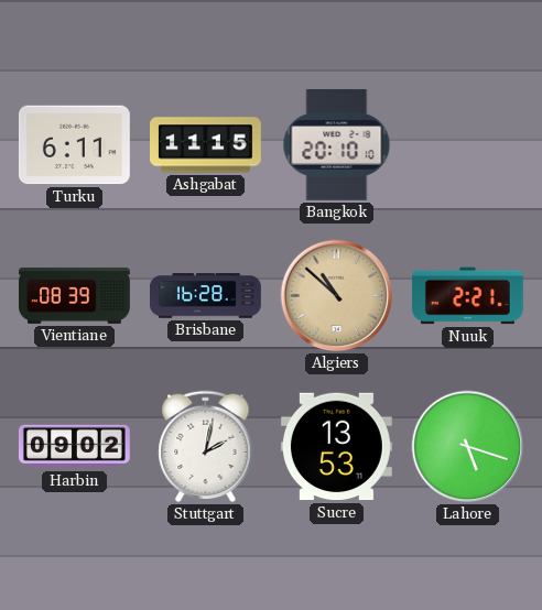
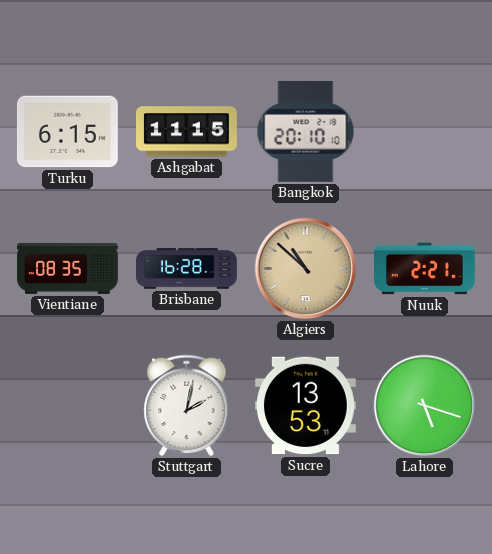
Turku: 6:11 -> 6:15
Vientiane: 08:39 -> 08:35
Harbin: 09:02 -> none
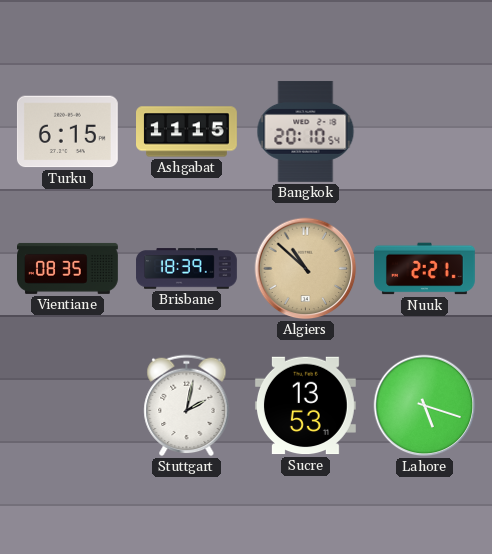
Bangkok: 20:10:10 -> 20:10:54
Brisbane: 16:28 -> 18:39
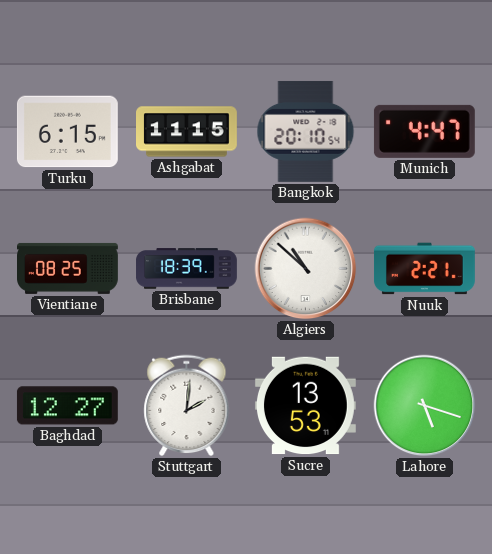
Munich: none -> 4:47
Vientiane: 08:35 -> 08:25
Algiers dial: champagne -> white
Baghdad: none -> 12:27
Stuttgart: 2:02 -> 2:01
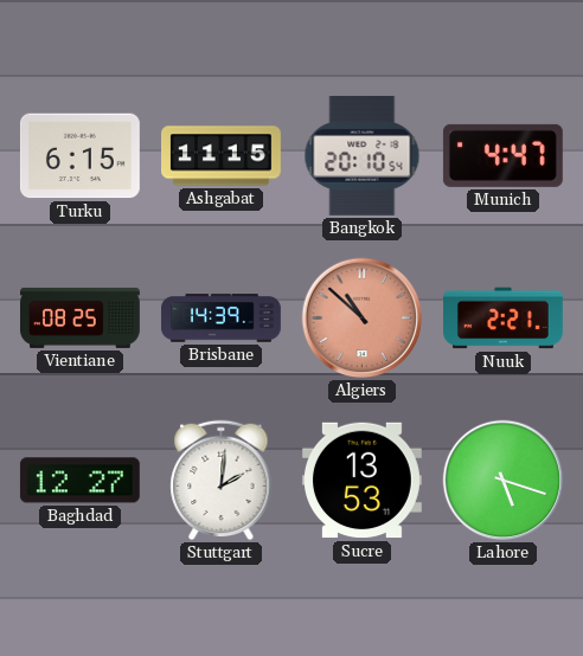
Brisbane: 18:39 -> 14:39
Algiers dial: white -> salmon
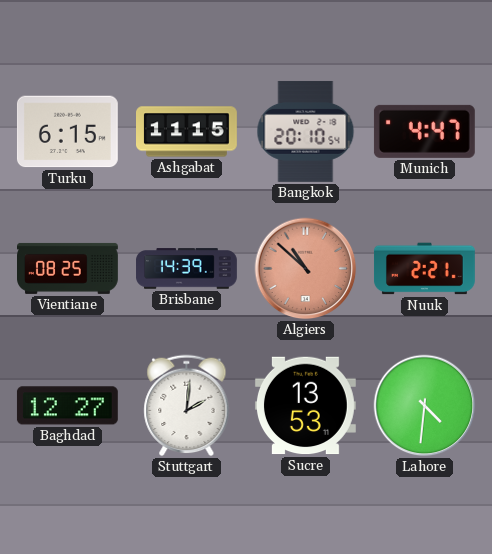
Lahore: 5:18 -> 4:31
